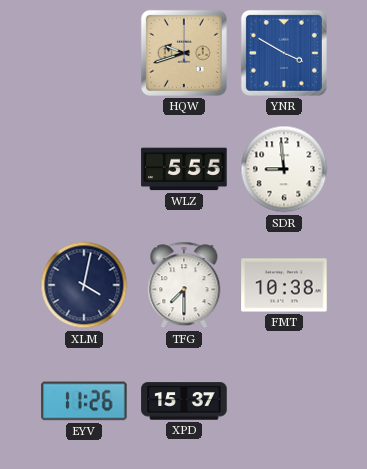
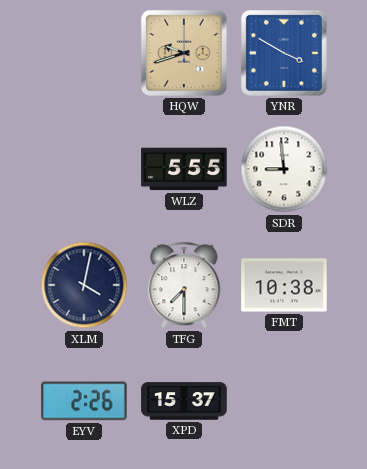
EYV: 11:26 -> 2:26
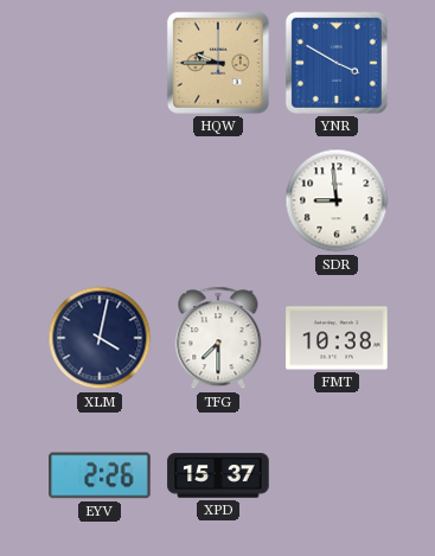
HQW: 9:42 -> 9:45
WLZ: 5:55 -> none
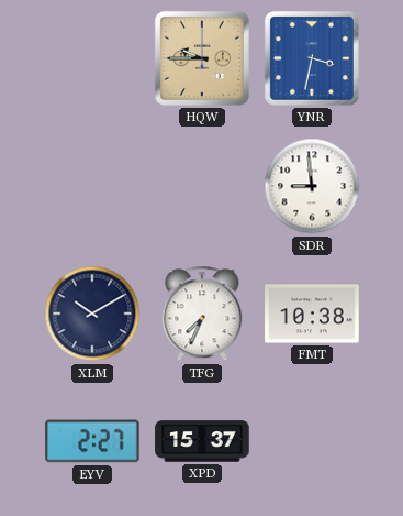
YNR: 3:50 -> 3:32
XLM: 4:02 -> 10:10
TFG: 7:30 -> 7:34
EYV: 2:26 -> 2:27
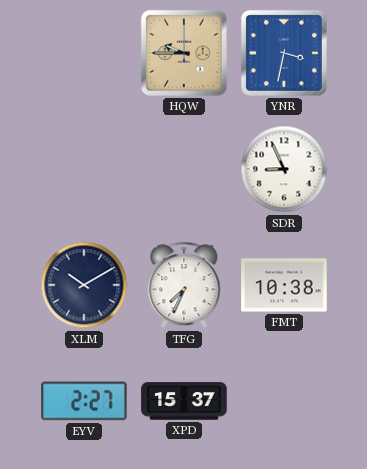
SDR: 8:59 -> 8:56
